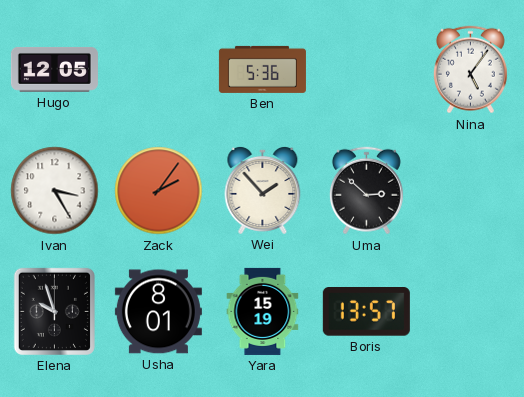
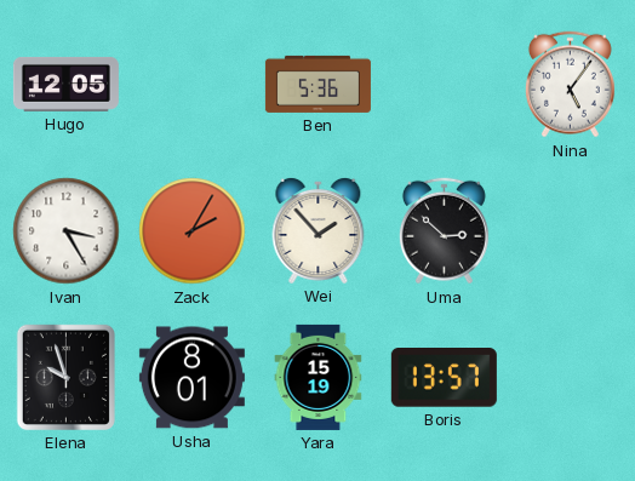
Zack: 2:06 -> 2:05
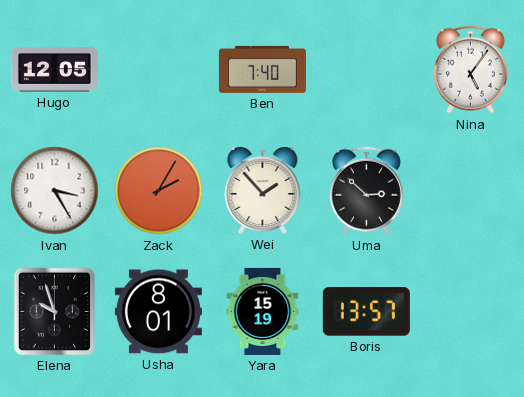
Ben: 5:36 -> 7:40
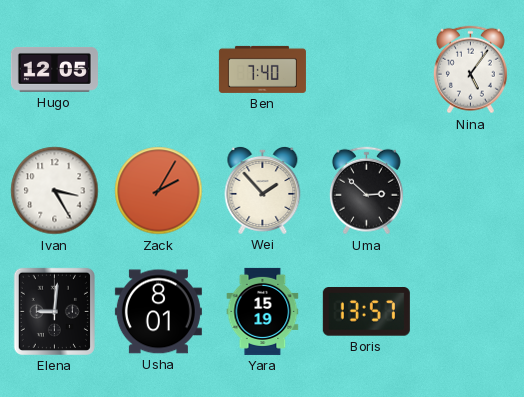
Elena: 9:57 -> 9:01
